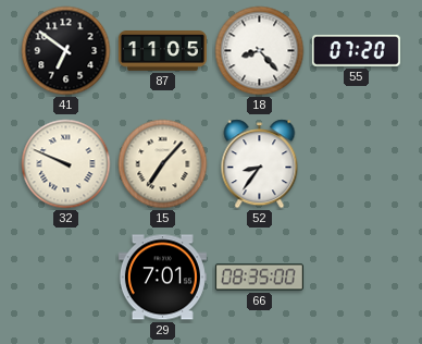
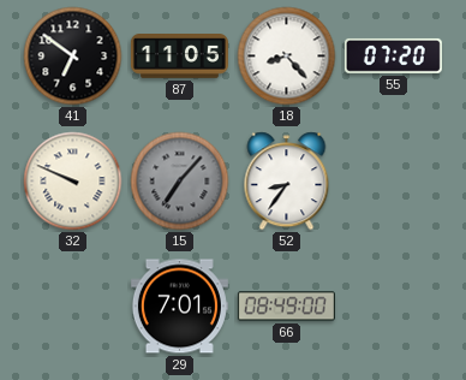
15 dial: cream -> grey
66: 08:35 -> 08:49
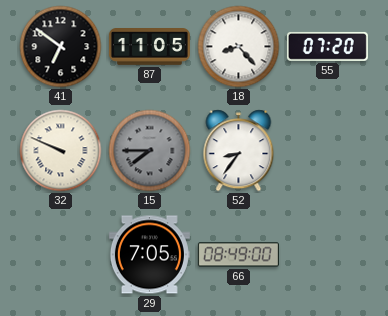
15: 7:07 -> 7:45
29: 7:01 -> 7:05
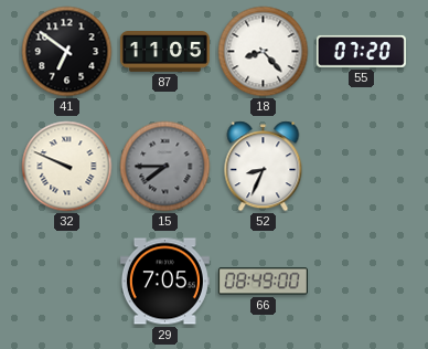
52: 8:36 -> 8:34
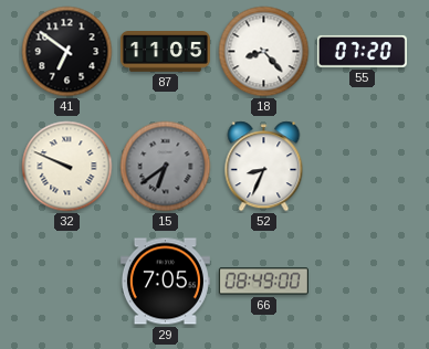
15: 7:45 -> 6:39
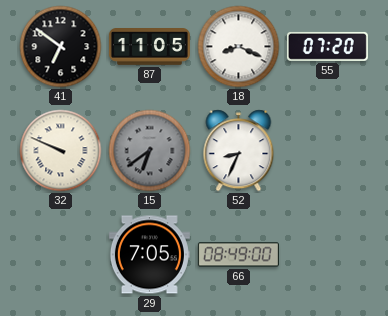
18: 8:23 -> 8:19
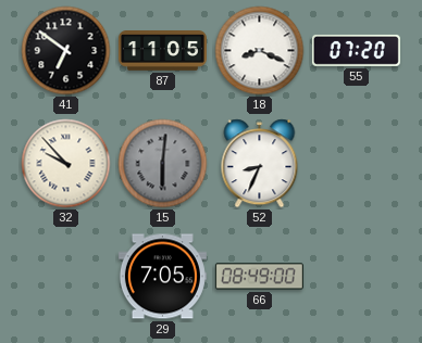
32: 9:49 -> 9:53
15: 6:39 -> 6:01
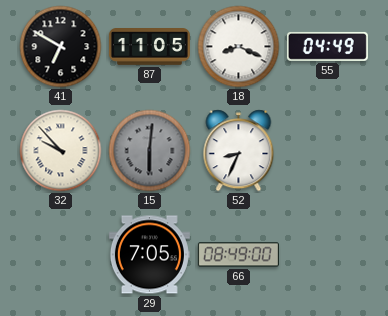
41: 6:51 -> 6:50
55: 07:20 -> 04:49
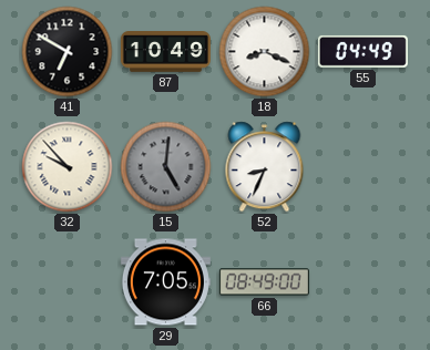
87: 11:05 -> 10:49
15: 6:01 -> 5:01
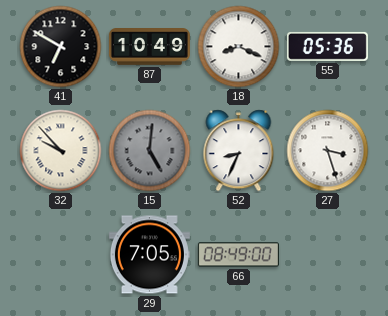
55: 04:49 -> 05:36
27: none -> 3:27
